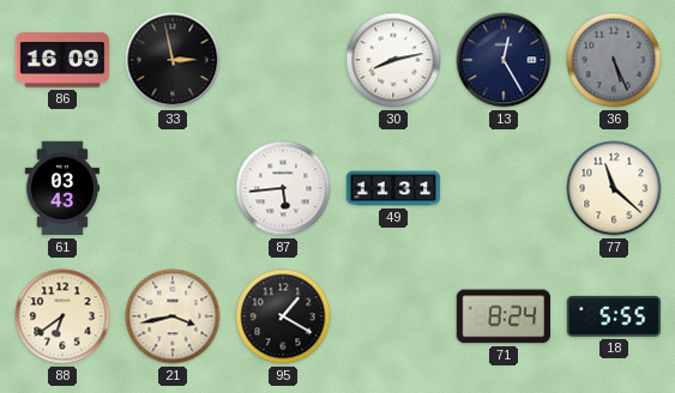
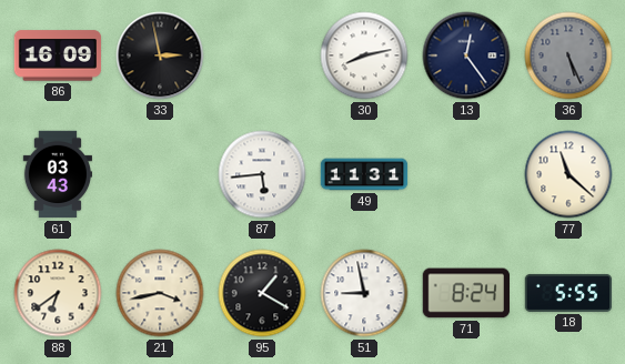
13: 12:25 -> 12:24
51: none -> 8:58
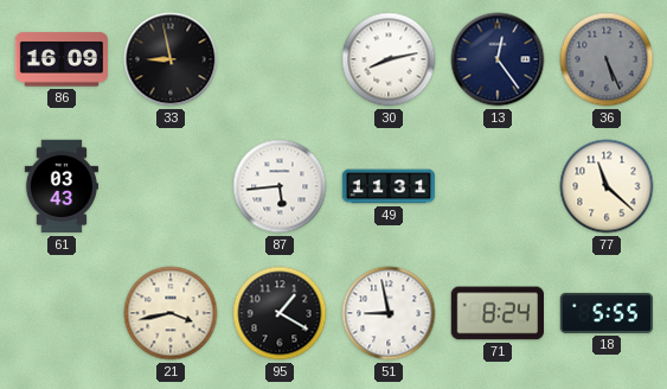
33: 2:58 -> 8:58
88: 6:39 -> none
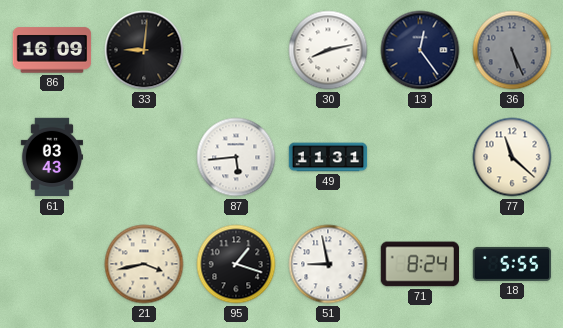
33: 8:58 -> 9:01
95: 1:20 -> 1:18
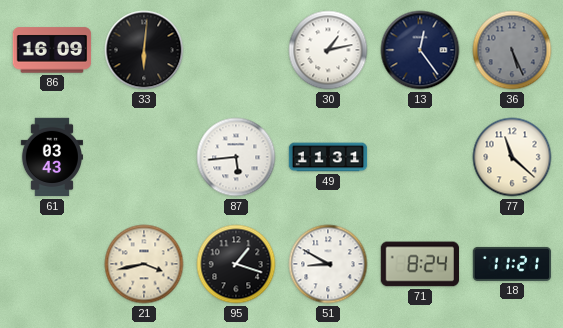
33: 9:01 -> 6:01
30: 8:13 -> 1:13
51: 8:58 -> 8:50
18: 5:55 -> 11:21
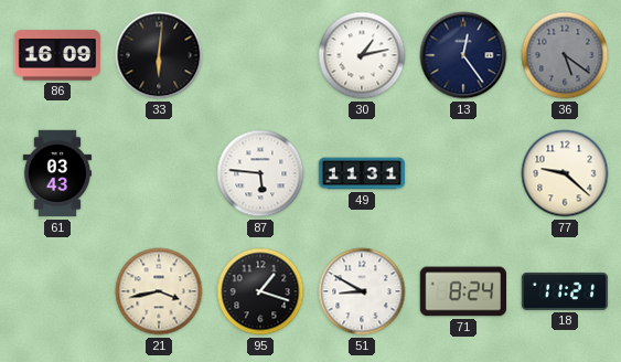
36: 5:26 -> 5:21
87: 5:44 -> 5:46
77: 11:22 -> 9:22
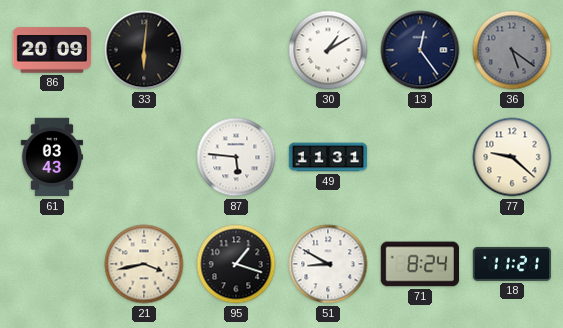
86: 16:09 -> 20:09
30: 1:13 -> 1:10
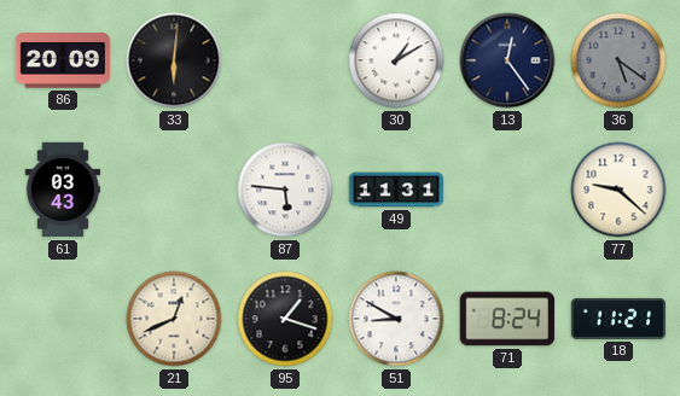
21: 3:43 -> 12:41
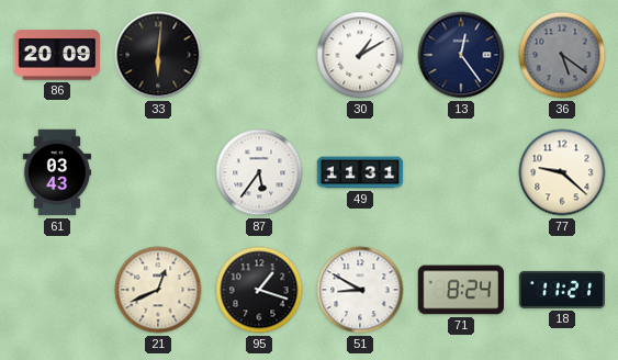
87: 5:46 -> 5:36
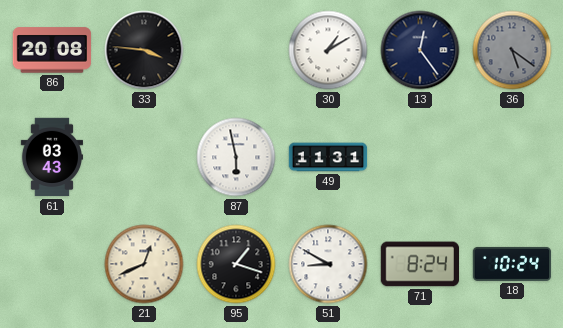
86: 20:09 -> 20:08
33: 6:01 -> 3:46
87: 5:36 -> 5:58
77: 9:22 -> none
18: 11:21 -> 10:24
